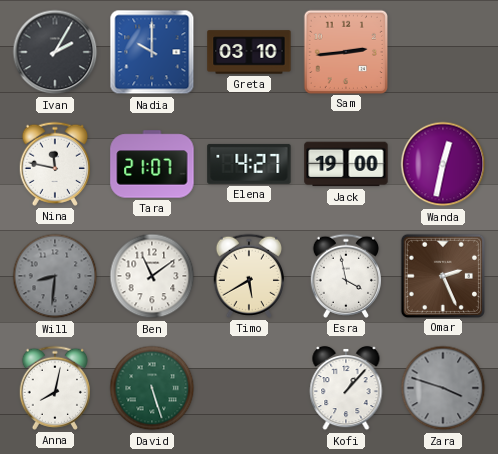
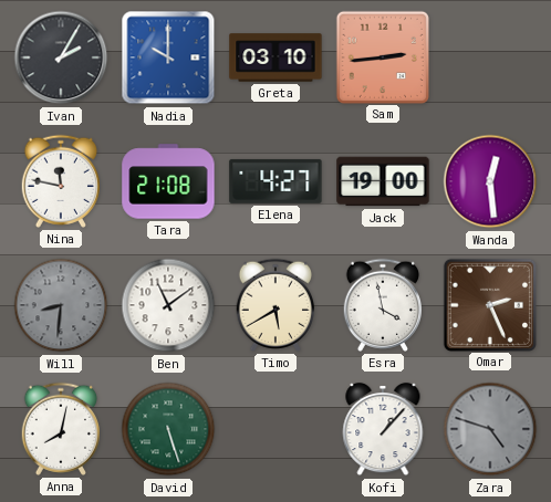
Tara: 21:07 -> 21:08
Wanda: 12:32 -> 12:29
Zara: 3:48 -> 4:48
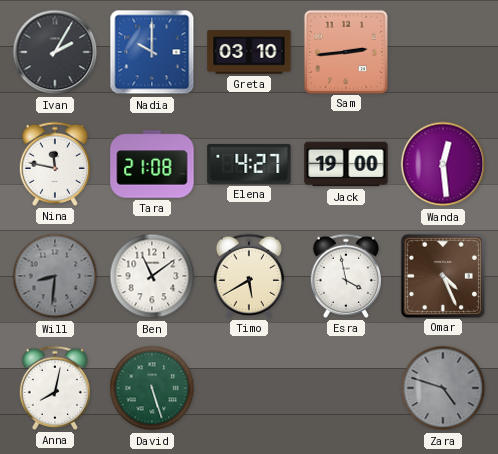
Omar: 2:26 -> 4:26
Kofi: 1:07 -> none
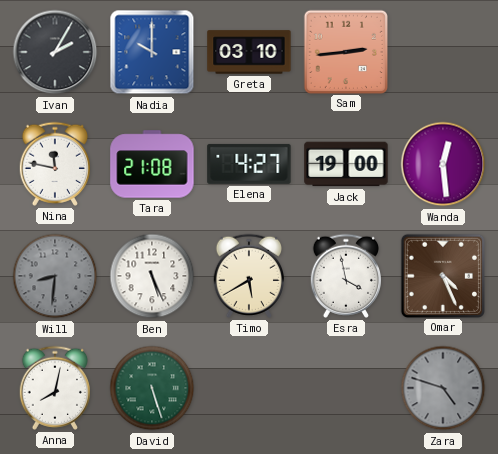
Ben: 11:09 -> 5:26
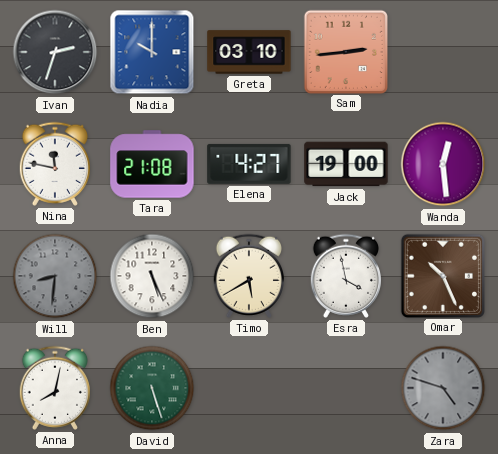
Ivan: 2:05 -> 2:33
Omar: 4:26 -> 10:26
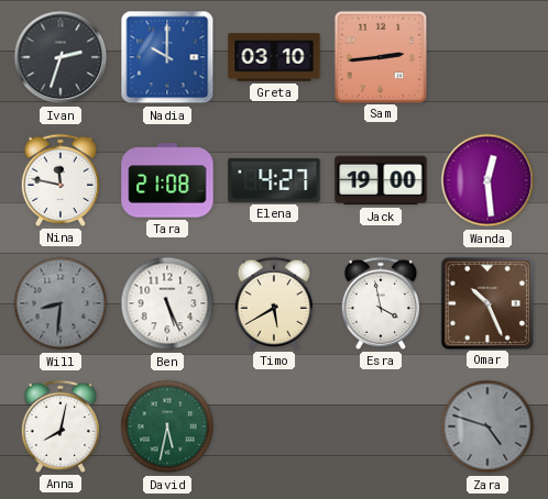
David: 5:27 -> 5:32
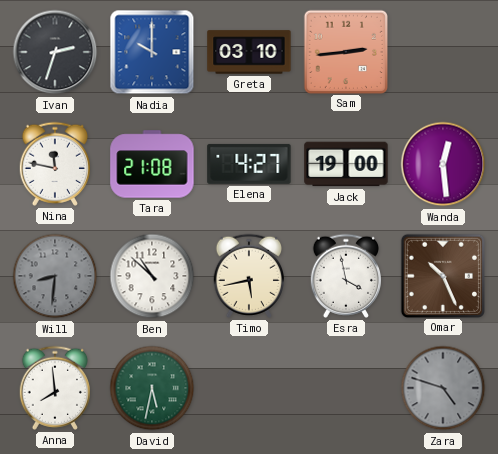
Ben: 5:26 -> 10:52
Timo: 5:40 -> 5:43
Anna: 8:02 -> 7:59
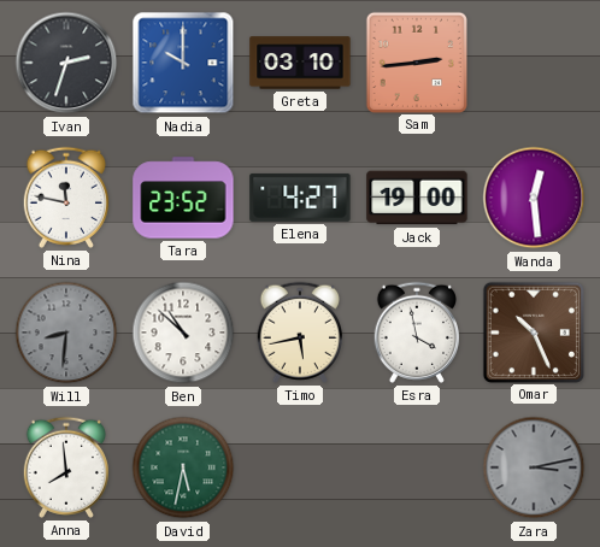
Tara: 21:08 -> 23:52
Zara: 4:48 -> 3:13
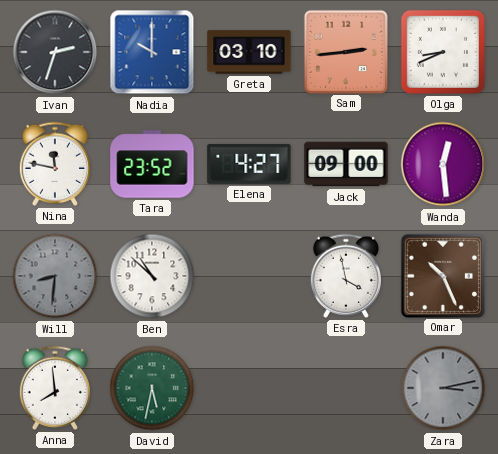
Olga: none -> 8:41
Jack: 19:00 -> 09:00
Timo: 5:43 -> none
